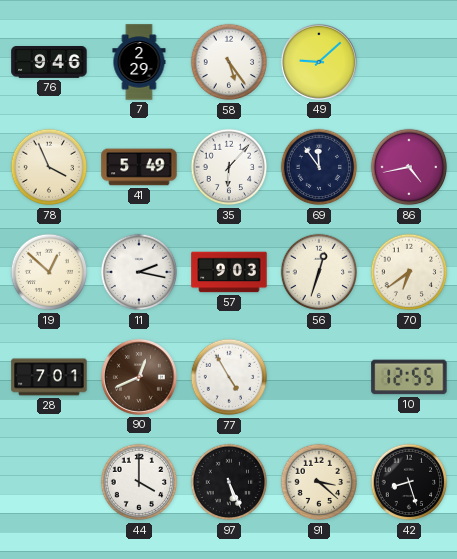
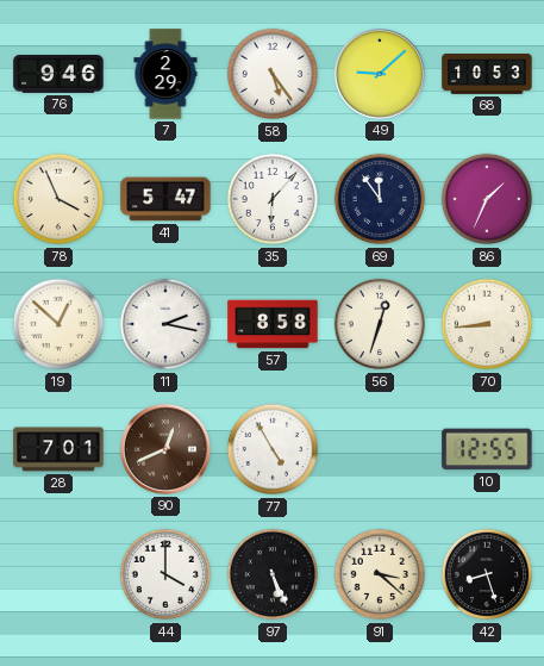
68: none -> 10:53
41: 5:49 -> 5:47
86: 4:43 -> 1:34
57: 9:03 -> 8:58
70: 6:39 -> 8:44
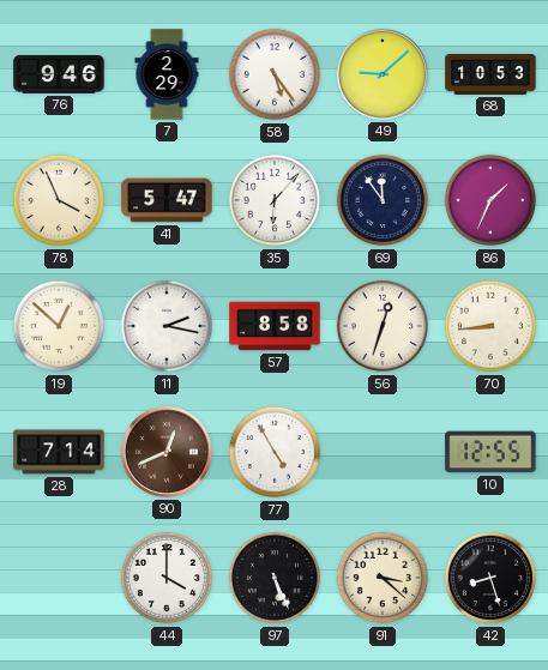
28: 7:01 -> 7:14
